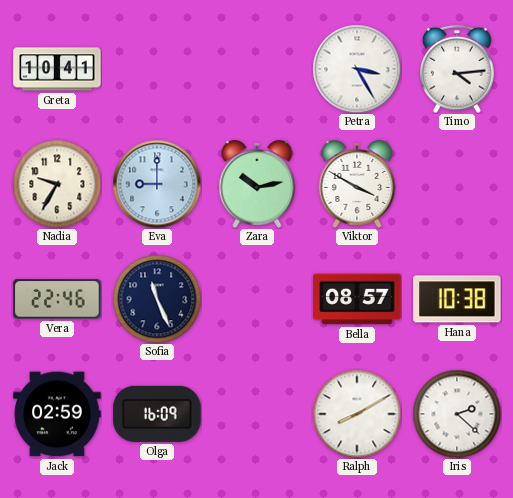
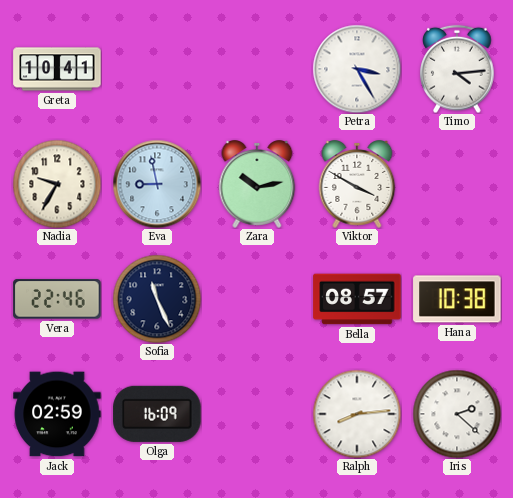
Eva: 9:00 -> 8:58
Ralph: 8:10 -> 8:14
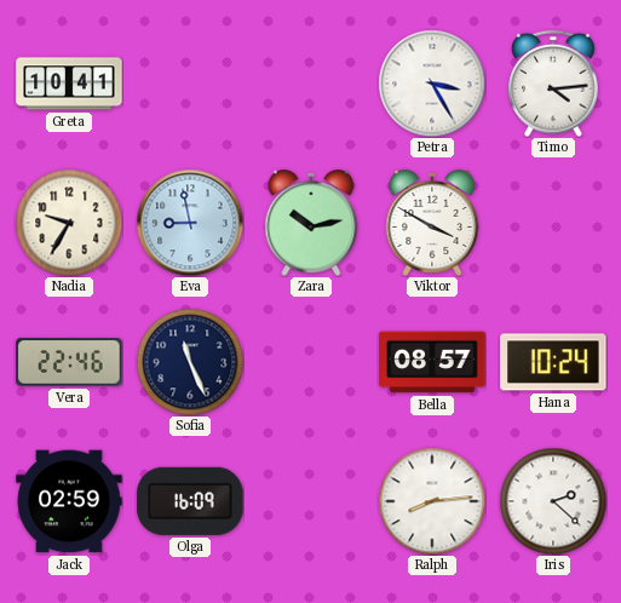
Hana: 10:38 -> 10:24
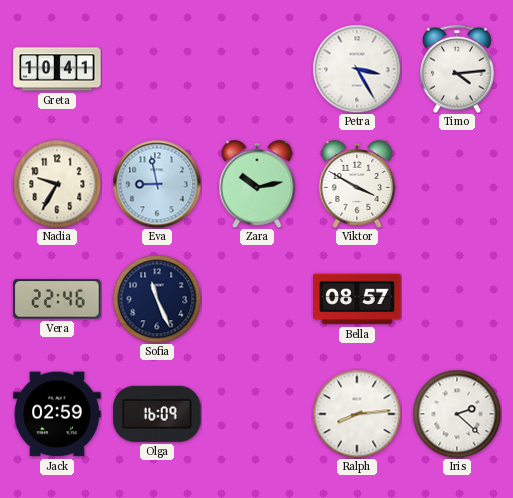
Hana: 10:24 -> none
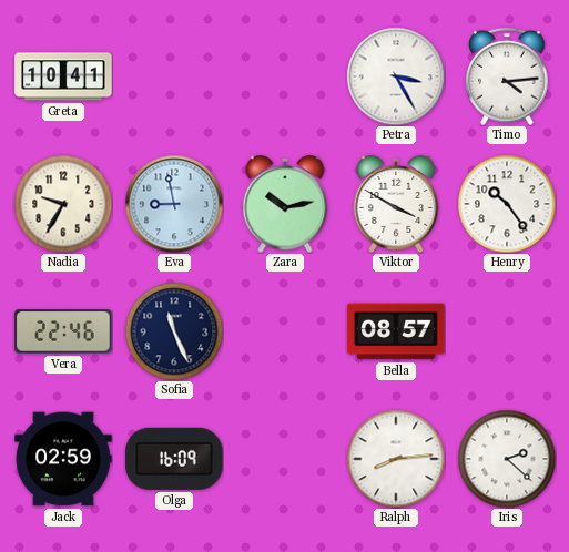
Henry: none -> 10:24
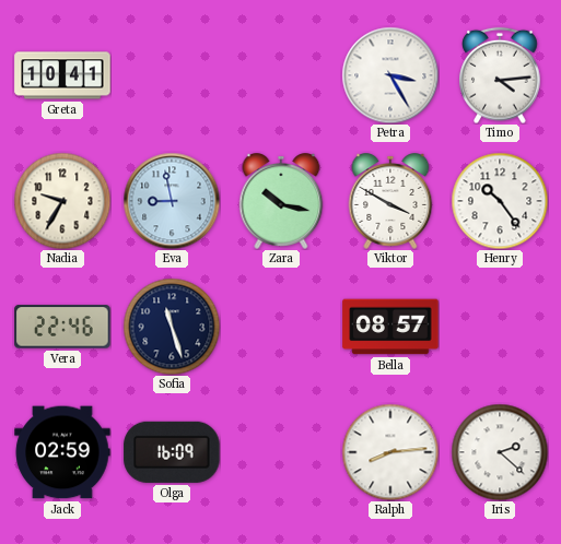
Zara: 10:13 -> 10:17
Sofia: 11:26 -> 11:27
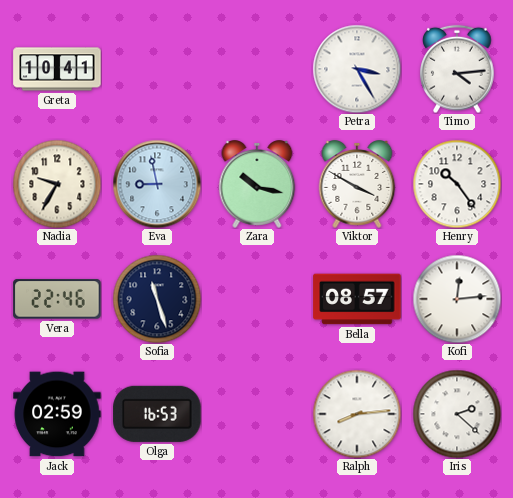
Kofi: none -> 12:14
Olga: 16:09 -> 16:53
